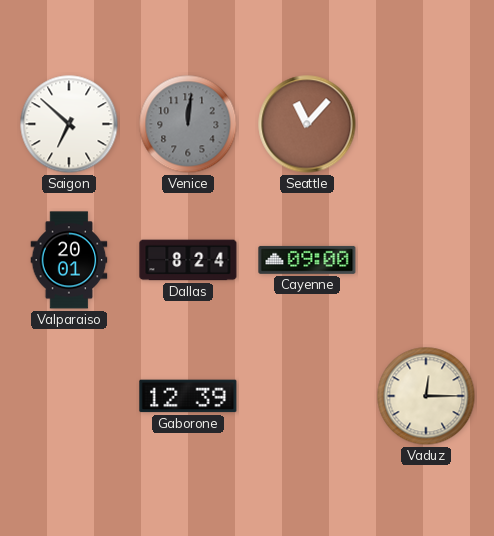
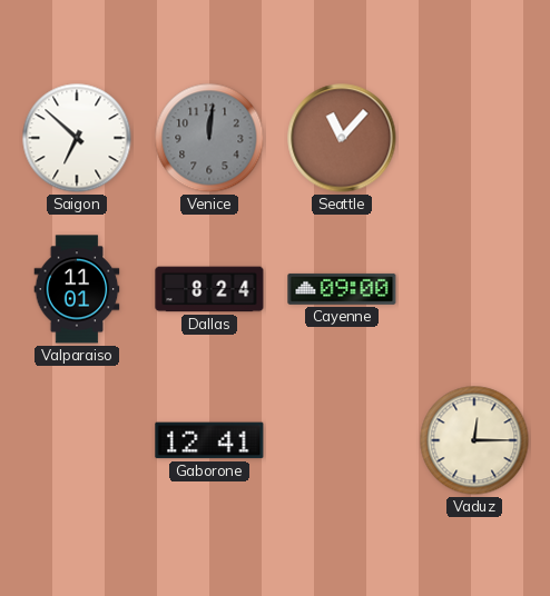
Valparaiso: 20:01 -> 11:01
Gaborone: 12:39 -> 12:41
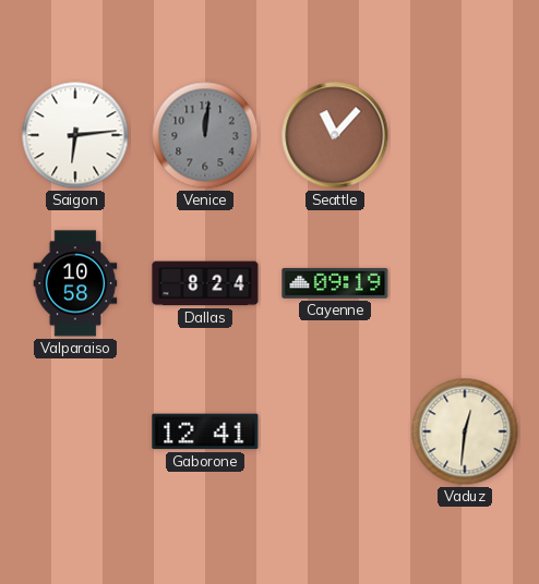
Saigon: 6:52 -> 6:14
Valparaiso: 11:01 -> 10:58
Cayenne: 09:00 -> 09:19
Vaduz: 12:15 -> 12:31
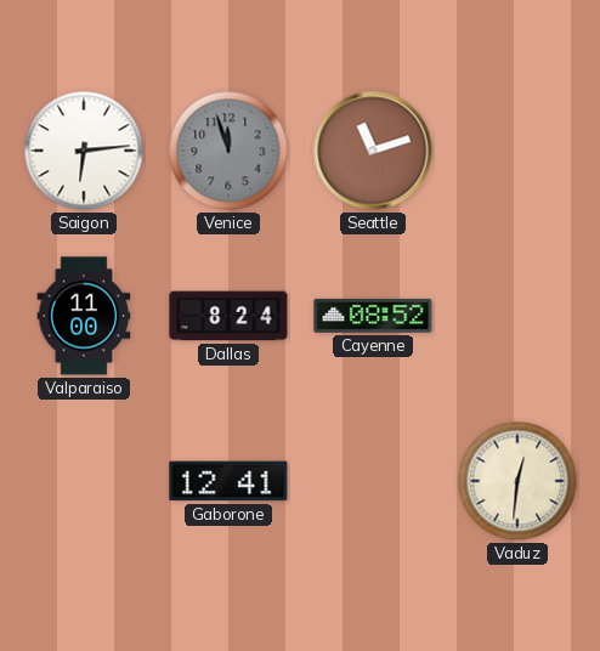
Venice: 12:01 -> 11:57
Seattle: 11:07 -> 11:12
Valparaiso: 10:58 -> 11:00
Cayenne: 09:19 -> 08:52
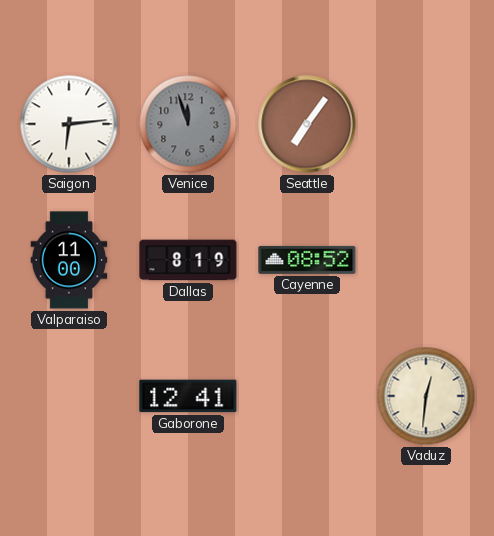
Seattle: 11:12 -> 7:06
Dallas: 8:24 -> 8:19
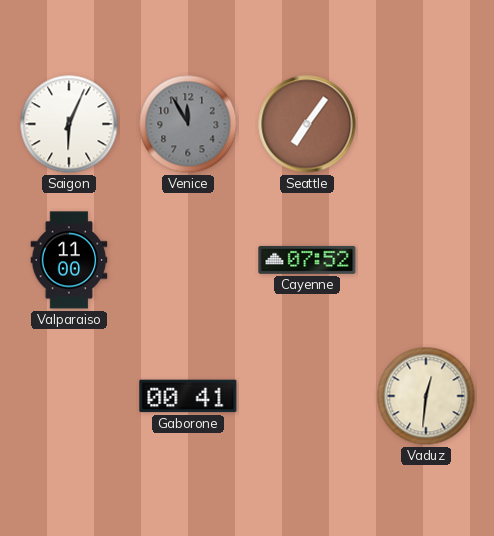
Saigon: 6:14 -> 6:04
Venice: 11:57 -> 11:55
Dallas: 8:19 -> none
Cayenne: 08:52 -> 07:52
Gaborone: 12:41 -> 00:41
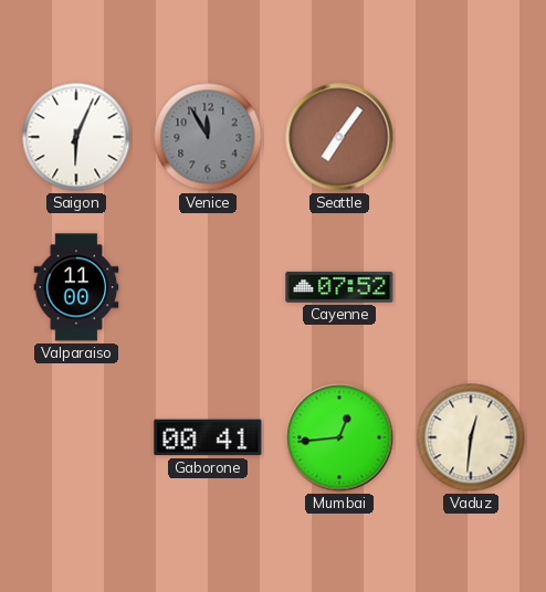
Mumbai: none -> 12:44
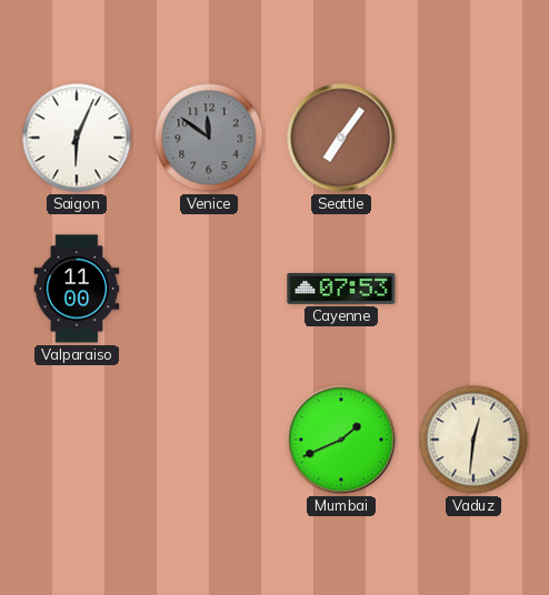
Venice: 11:55 -> 11:51
Cayenne: 07:52 -> 07:53
Gaborone: 00:41 -> none
Mumbai: 12:44 -> 1:41
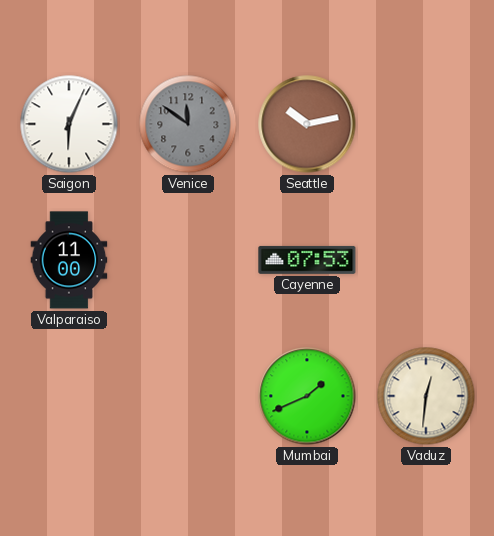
Seattle: 7:06 -> 10:13
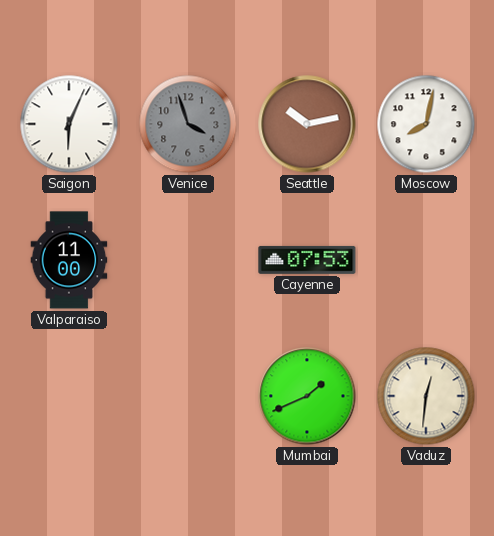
Venice: 11:51 -> 3:57
Moscow: none -> 8:02
